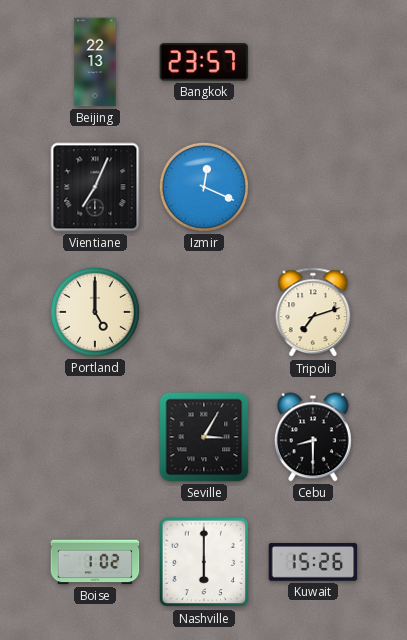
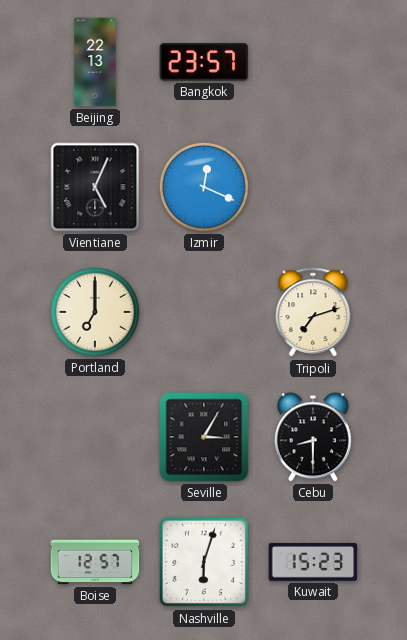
Vientiane: 7:04 -> 5:04
Portland: 5:00 -> 7:00
Boise: 1:02 -> 12:57
Nashville: 6:00 -> 6:03
Kuwait: 15:26 -> 15:23
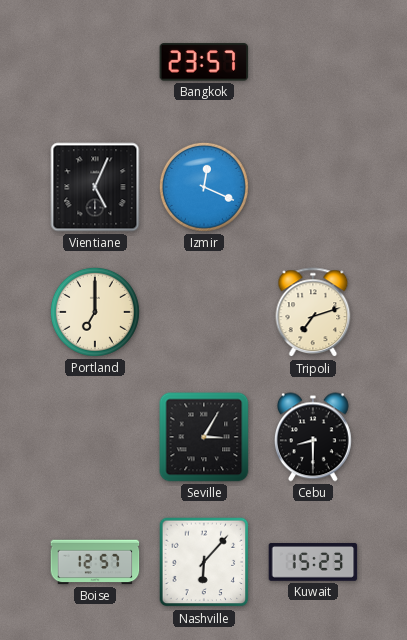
Beijing: 22:13 -> none
Nashville: 6:03 -> 6:07
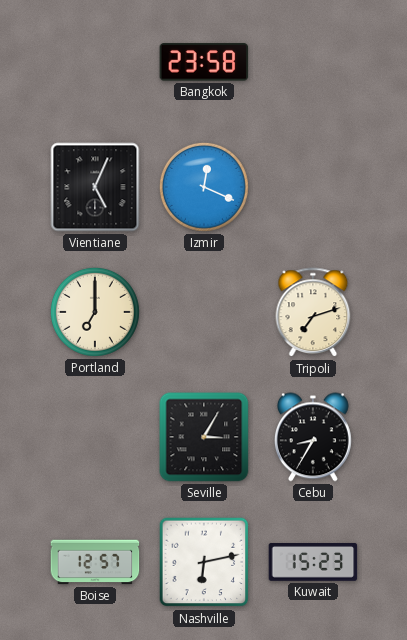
Bangkok: 23:57 -> 23:58
Cebu: 8:30 -> 8:35
Nashville: 6:07 -> 6:13
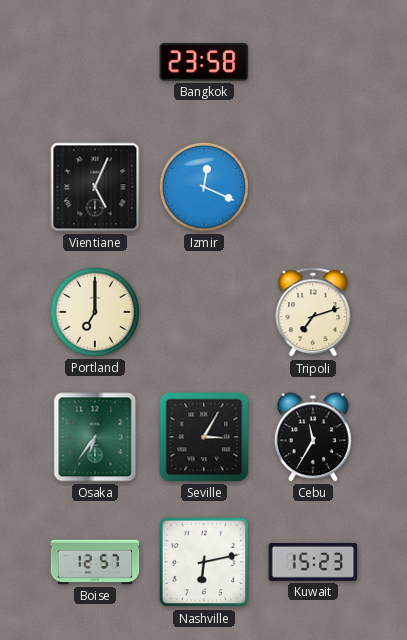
Osaka: none -> 6:36
Cebu: 8:35 -> 11:35
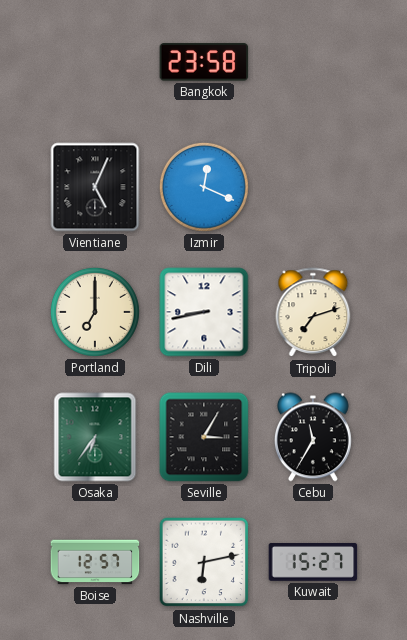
Dili: none -> 8:43
Kuwait: 15:23 -> 15:27
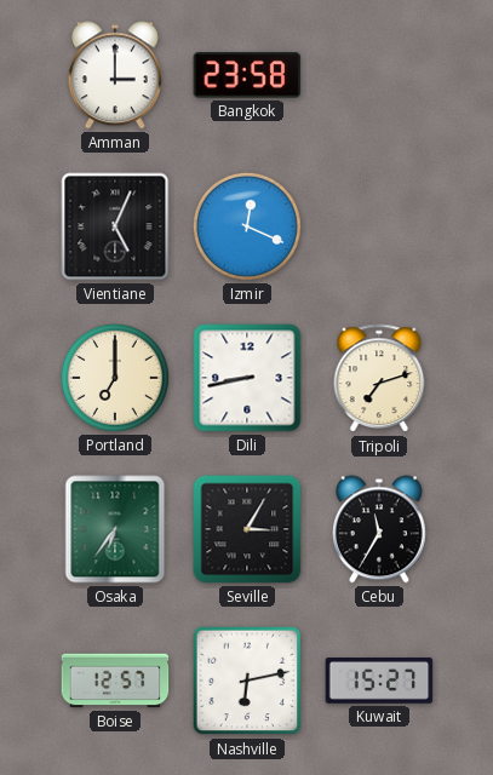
Amman: none -> 3:00
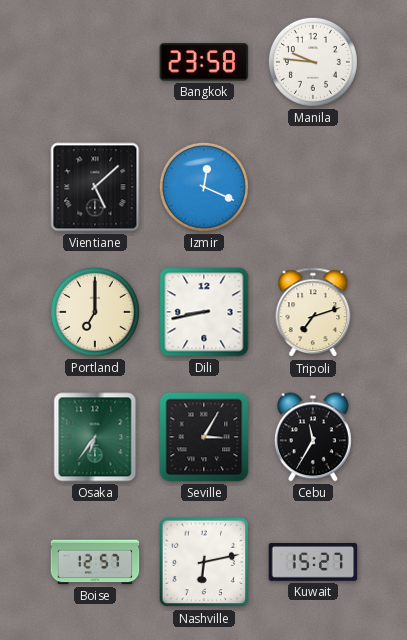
Amman: 3:00 -> none
Manila: none -> 9:46
Vientiane: 5:04 -> 5:08
